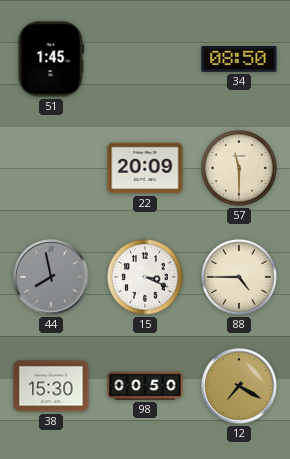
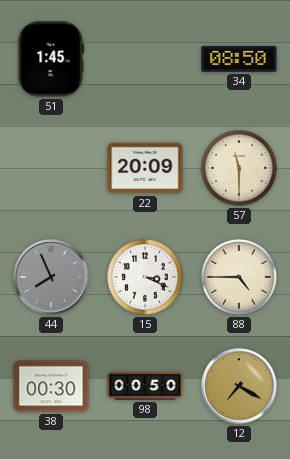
44: 7:58 -> 7:56
38: 15:30 -> 00:30
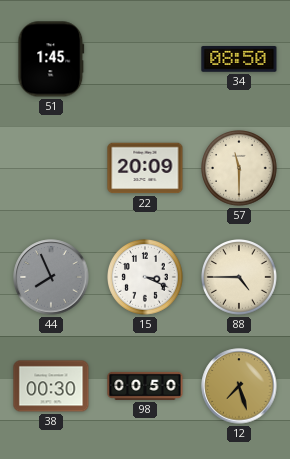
12: 7:20 -> 7:27
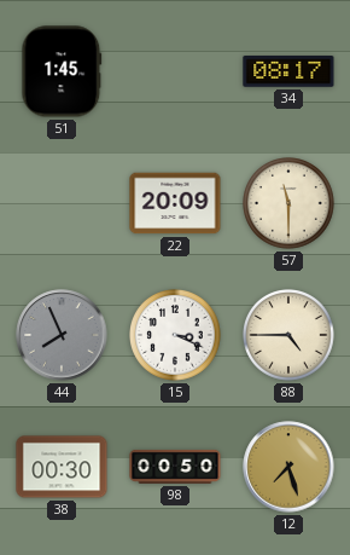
34: 08:50 -> 08:17
